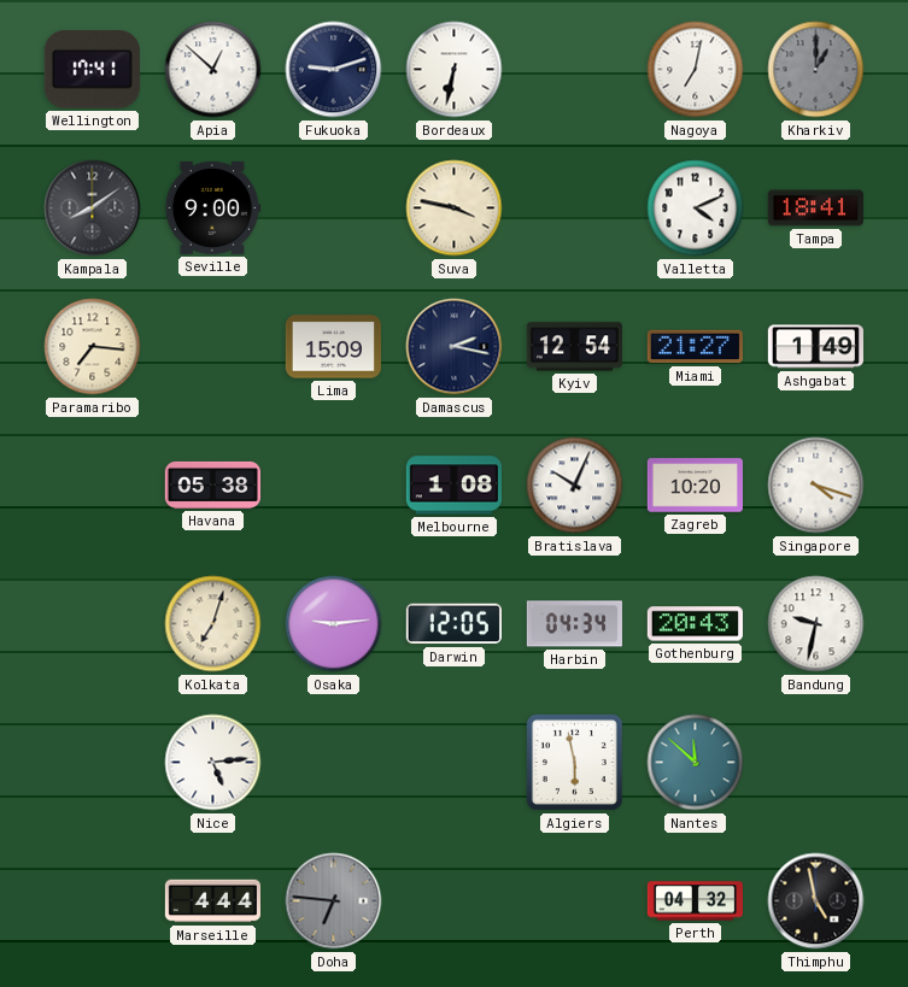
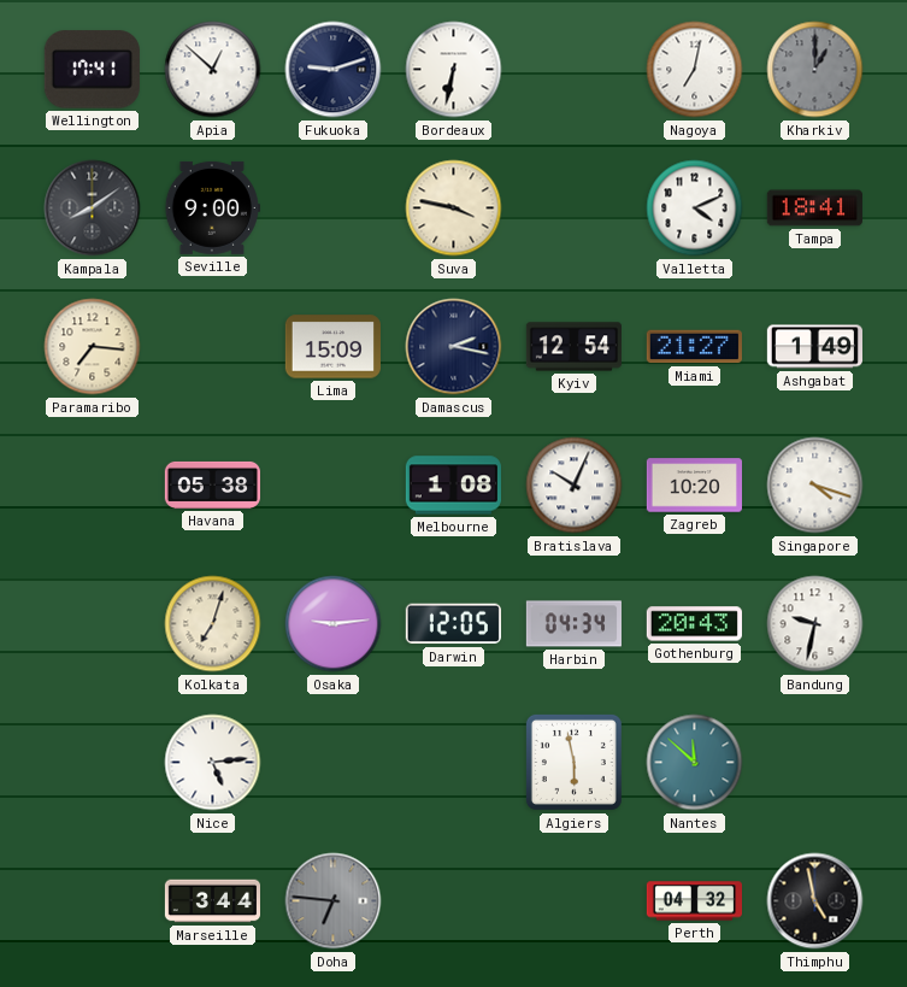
Marseille: 4:44 -> 3:44
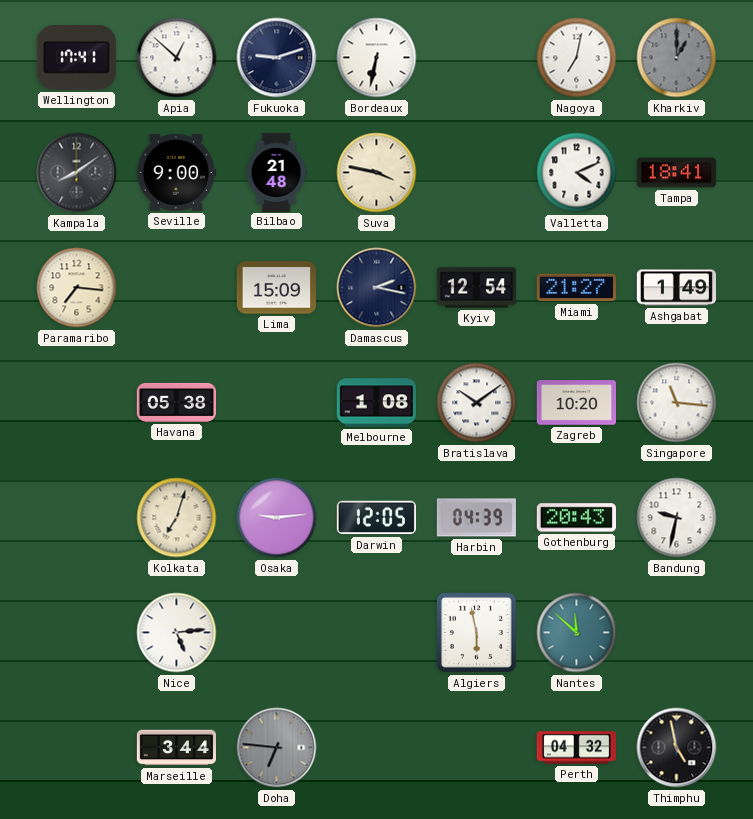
Bilbao: none -> 21:48
Bratislava: 10:04 -> 10:09
Singapore: 4:18 -> 11:16
Harbin: 04:34 -> 04:39
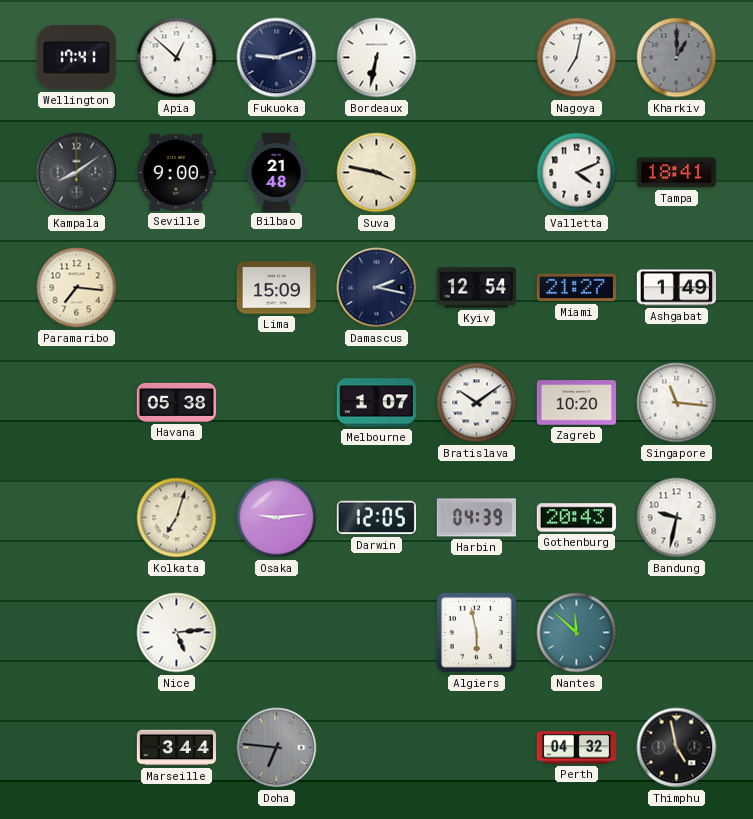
Melbourne: 1:08 -> 1:07
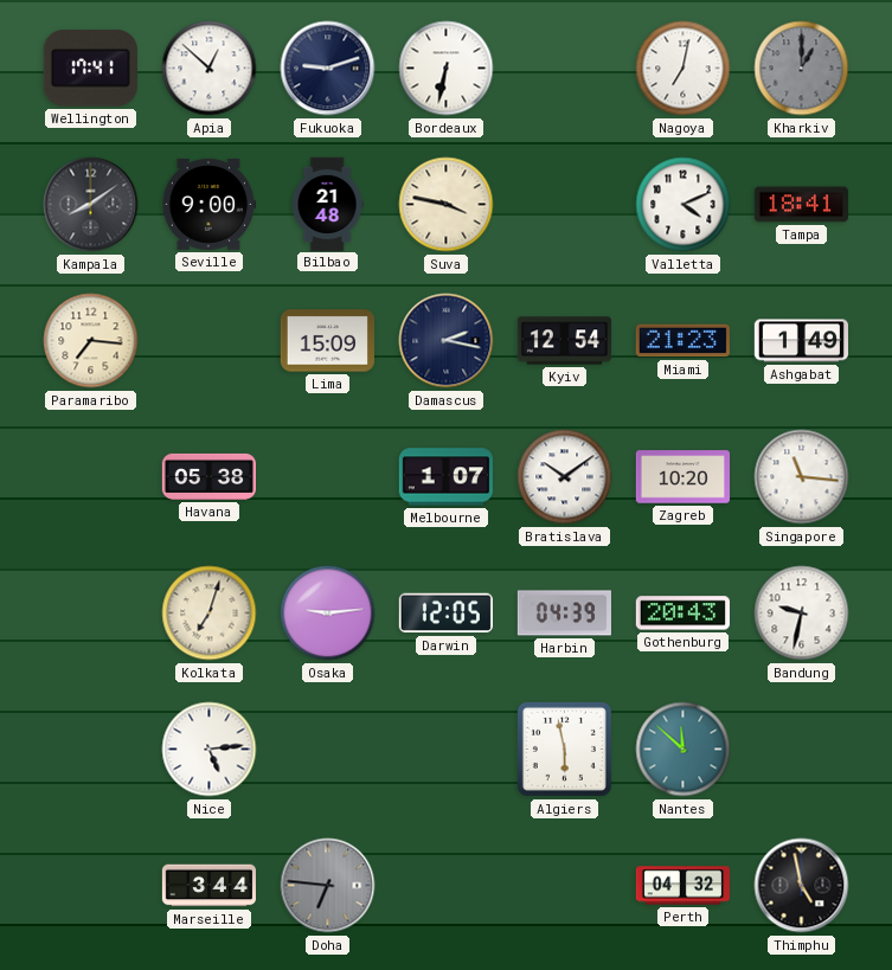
Miami: 21:27 -> 21:23
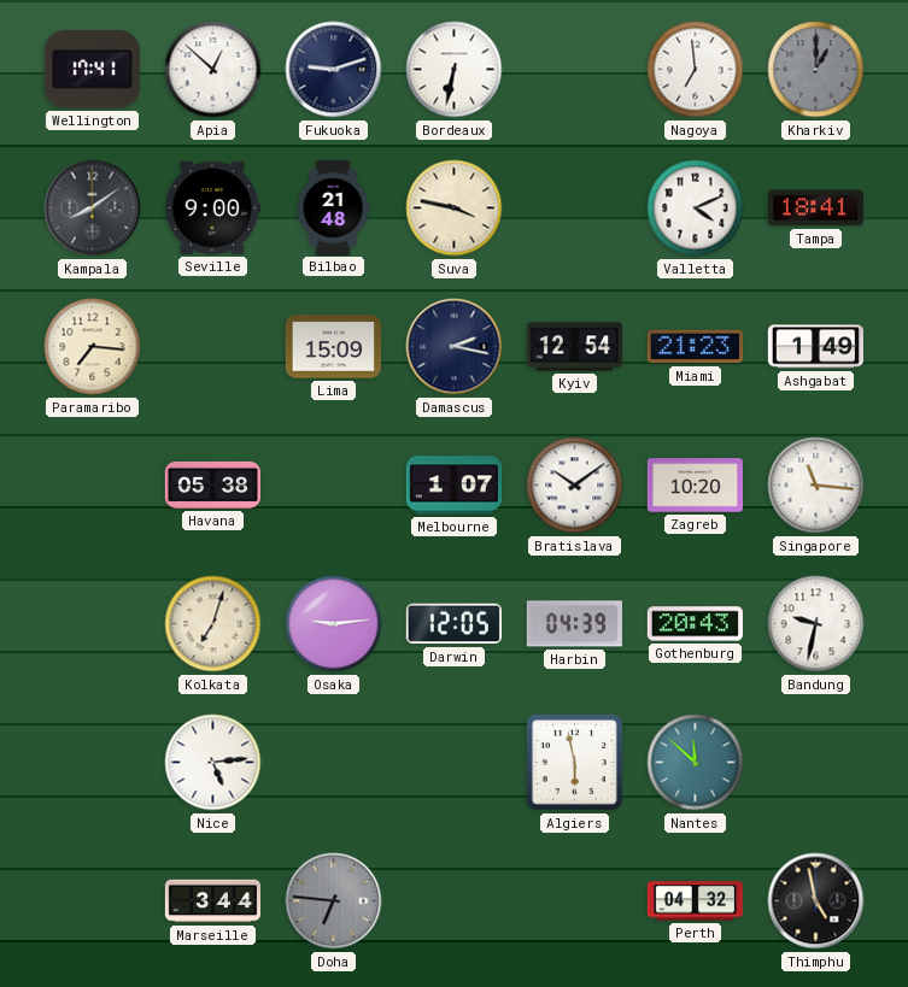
Nagoya: 7:02 -> 6:59
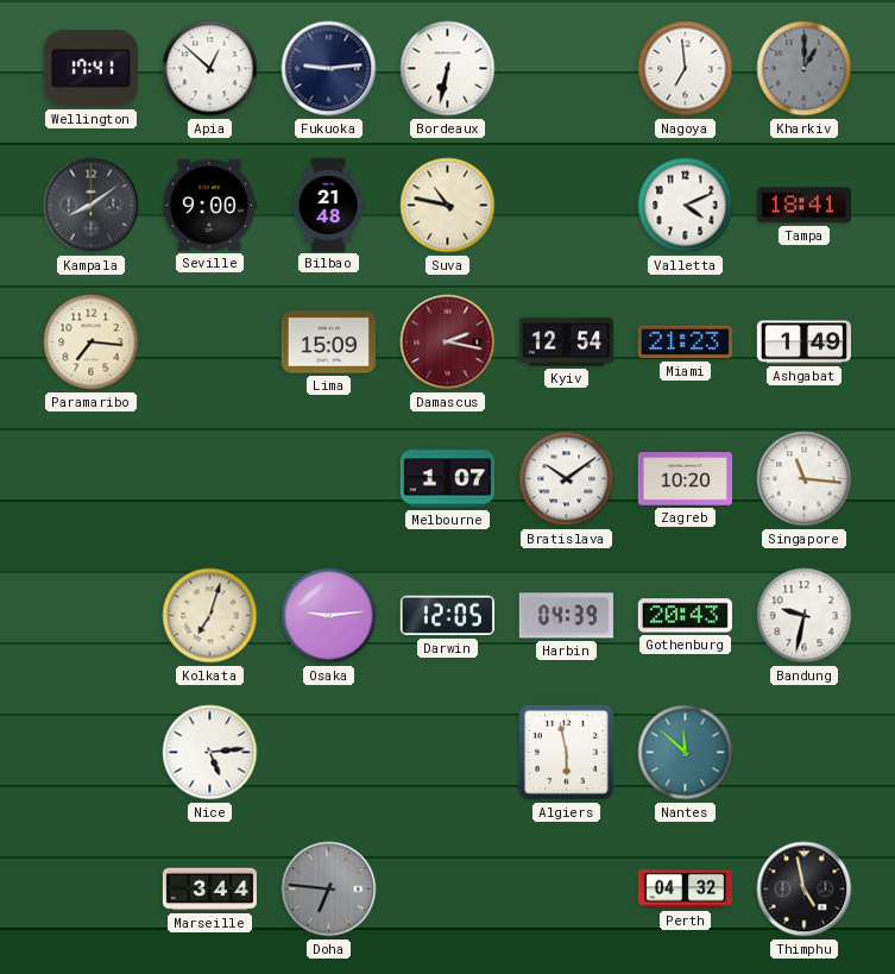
Fukuoka: 9:12 -> 9:14
Suva: 3:47 -> 10:47
Damascus dial: navy -> burgundy
Havana: 05:38 -> none
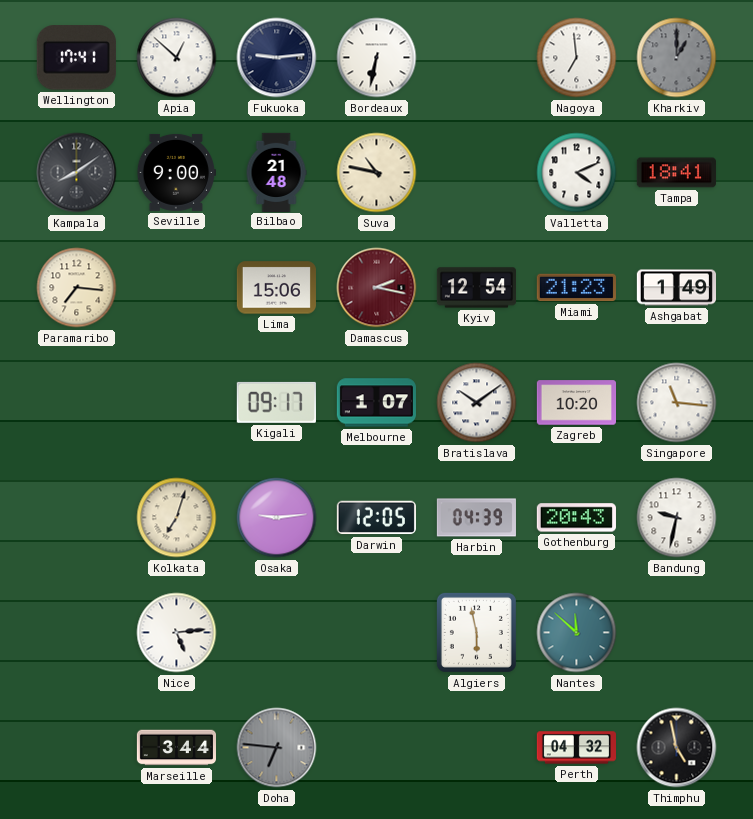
Lima: 15:09 -> 15:06
Kigali: none -> 09:17
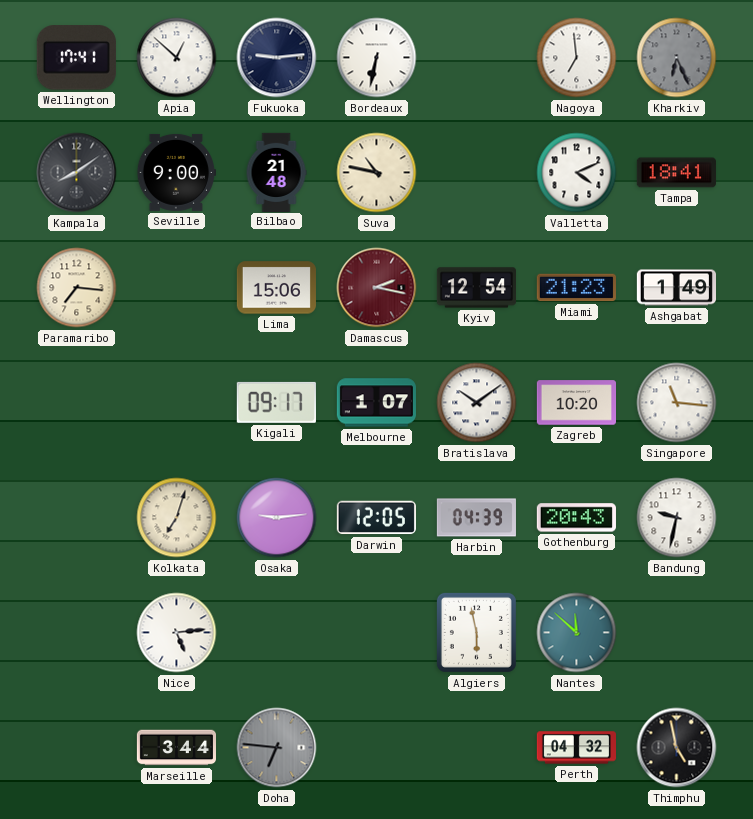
Kharkiv: 1:00 -> 6:26
